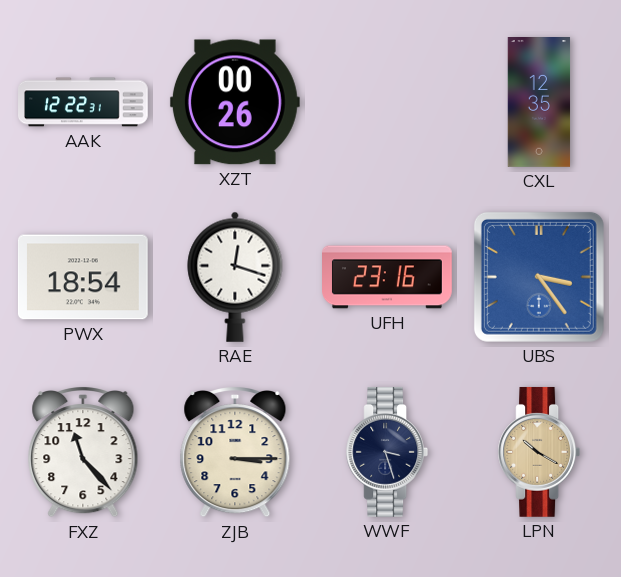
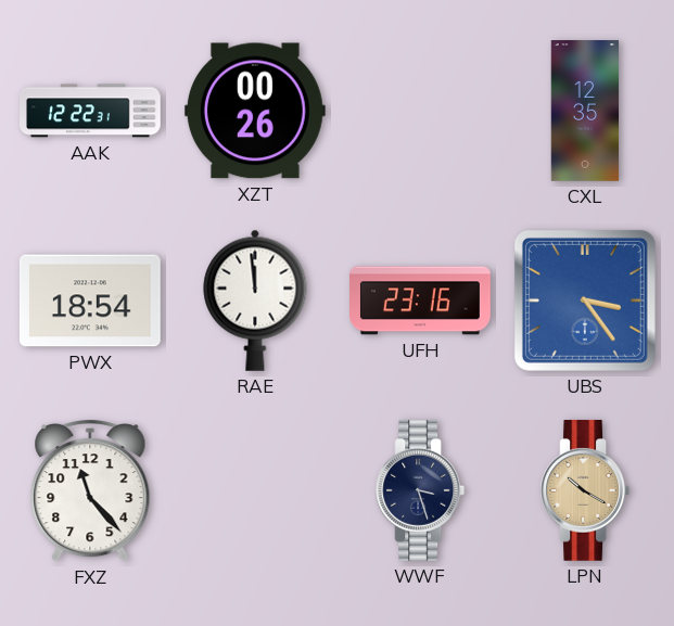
RAE: 12:18 -> 11:59
ZJB: 3:15 -> none
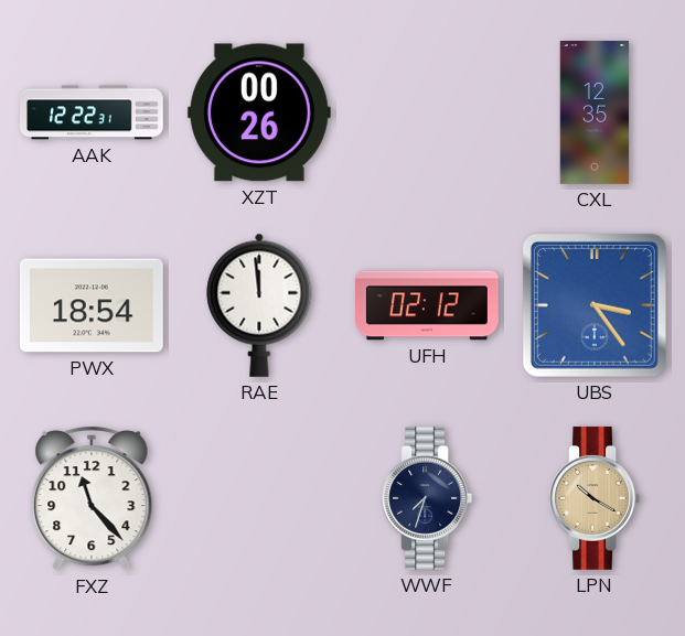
UFH: 23:16 -> 02:12
WWF: 3:27 -> 7:33
